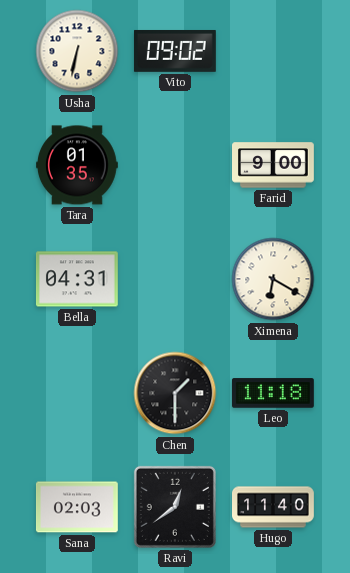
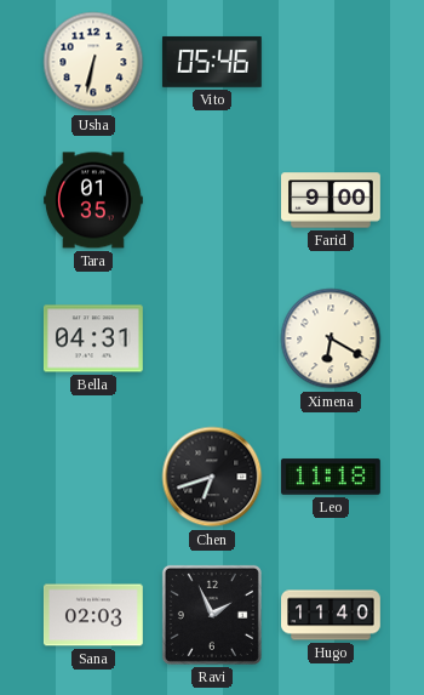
Vito: 09:02 -> 05:46
Chen: 1:30 -> 6:42
Ravi: 12:39 -> 1:56
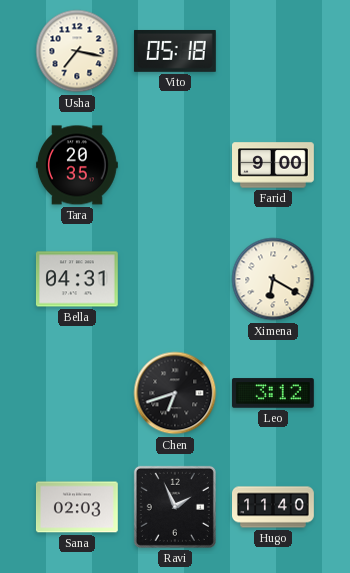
Usha: 6:32 -> 7:17
Vito: 05:46 -> 05:18
Tara: 01:35 -> 20:35
Leo: 11:18 -> 3:12
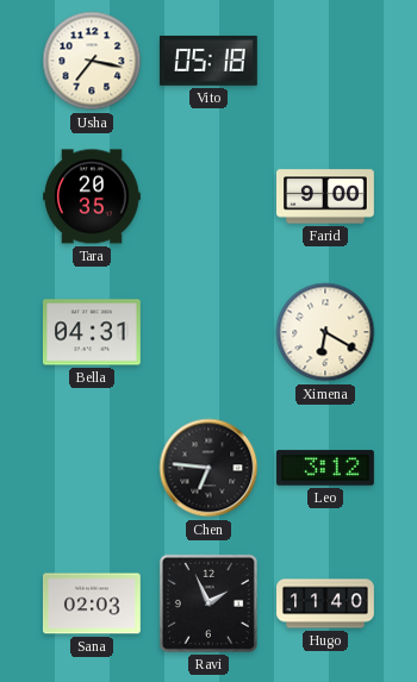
Chen: 6:42 -> 6:46
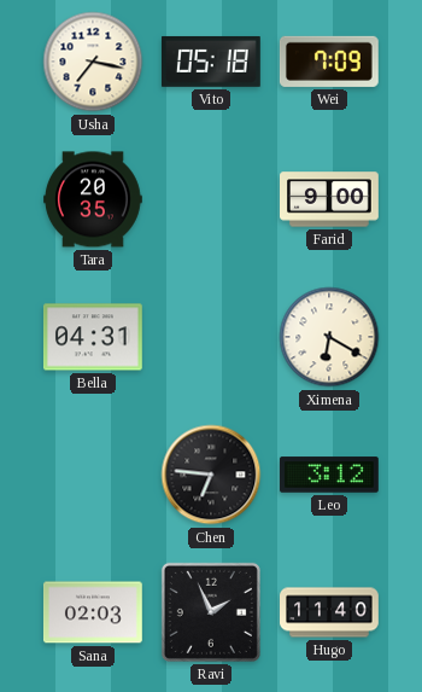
Wei: none -> 7:09
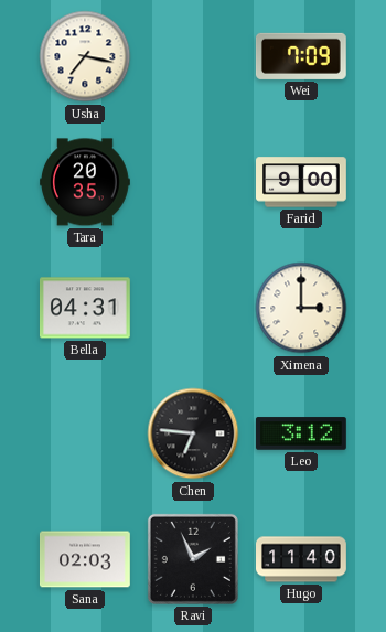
Vito: 05:18 -> none
Ximena: 6:20 -> 3:00
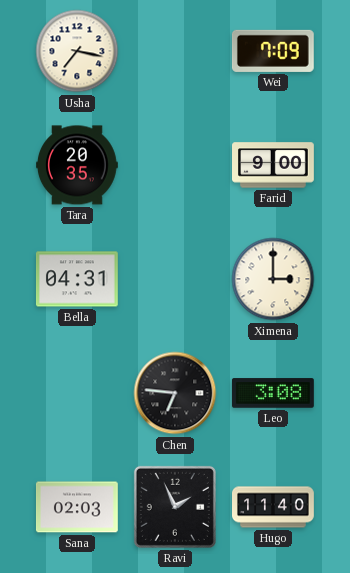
Leo: 3:12 -> 3:08
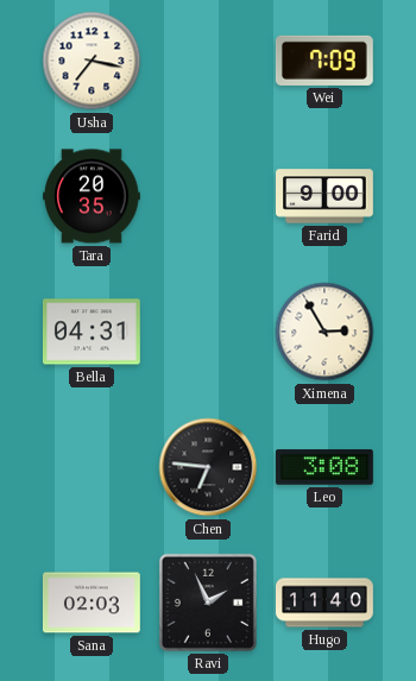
Ximena: 3:00 -> 2:55
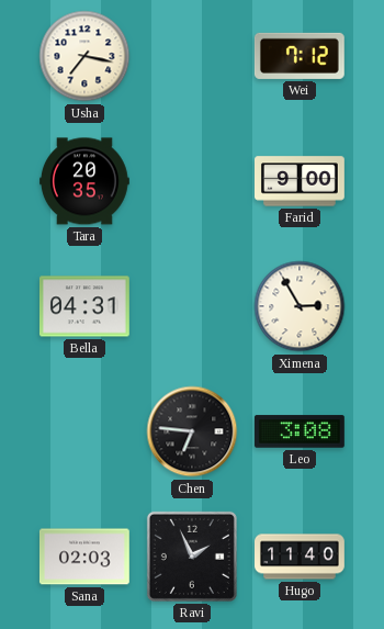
Wei: 7:09 -> 7:12
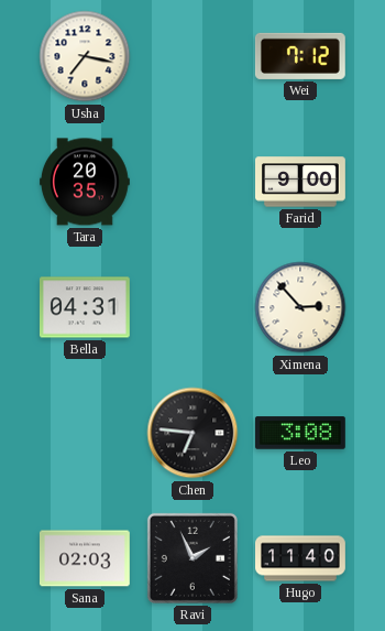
Ximena: 2:55 -> 2:53
